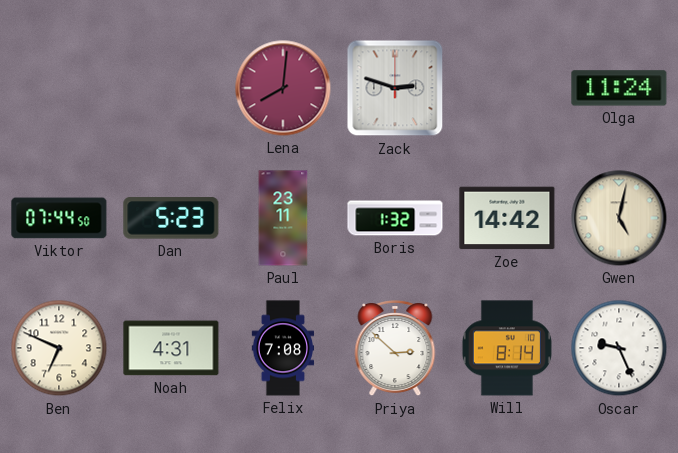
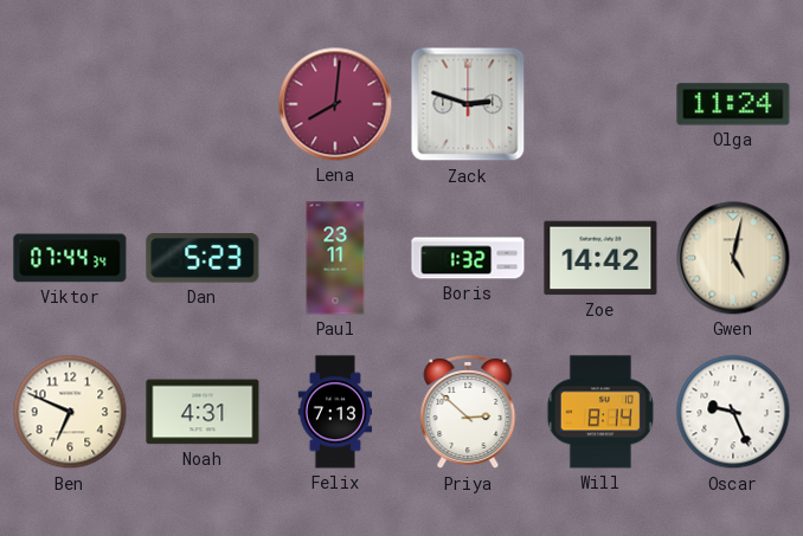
Viktor: 07:44:50 -> 07:44:34
Felix: 7:08 -> 7:13
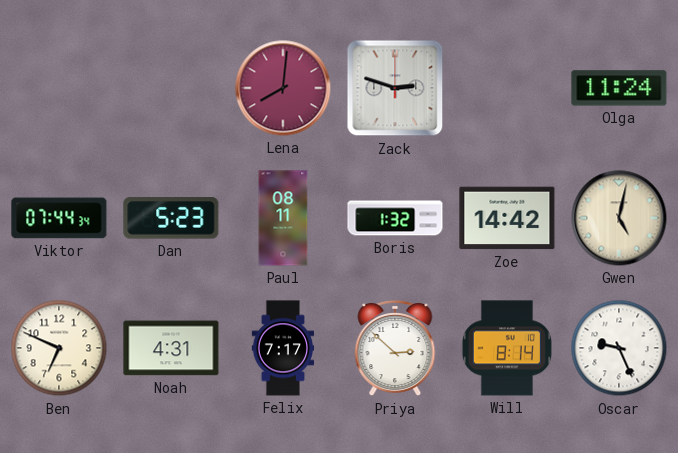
Paul: 23:11 -> 08:11
Felix: 7:13 -> 7:17
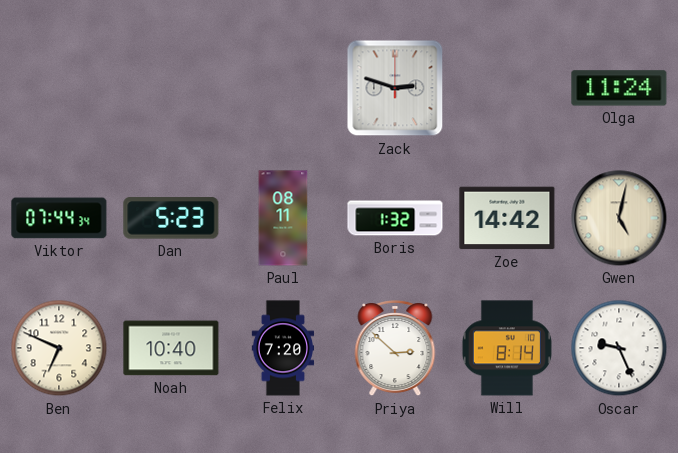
Lena: 8:01 -> none
Noah: 4:31 -> 10:40
Felix: 7:17 -> 7:20
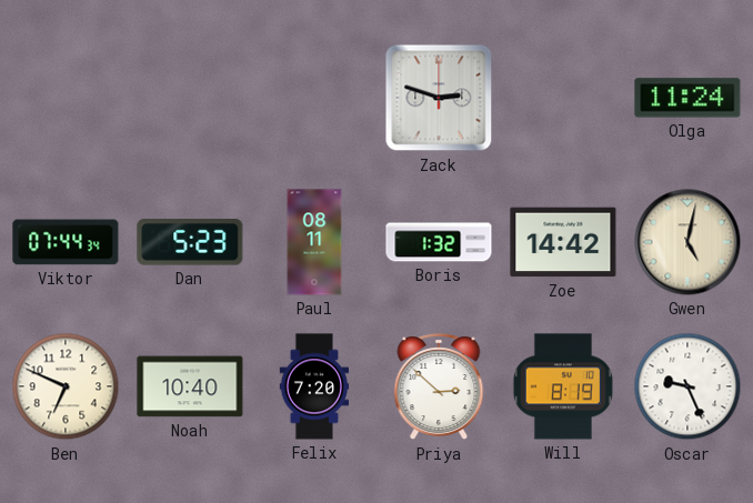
Will: 8:14 -> 8:19
